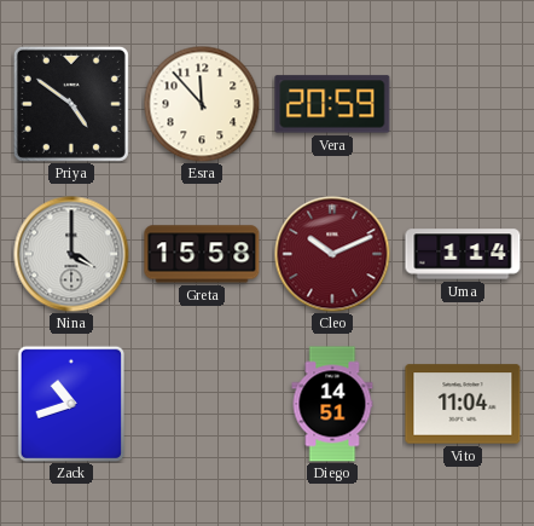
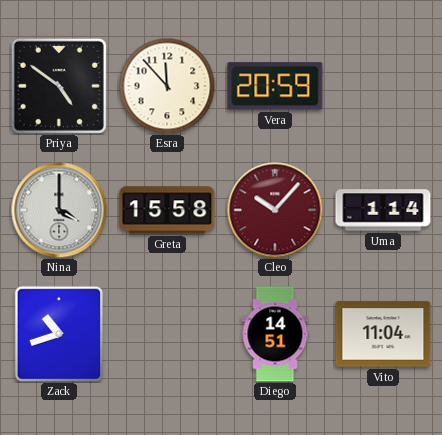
Cleo: 10:11 -> 10:07
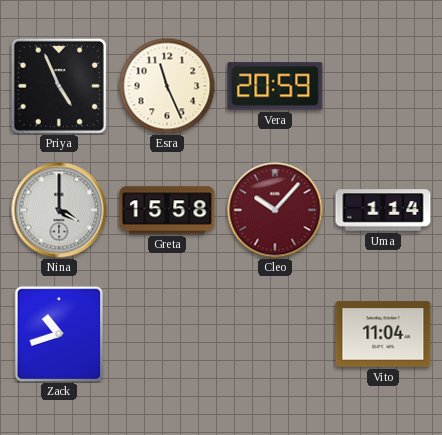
Priya: 4:51 -> 4:56
Esra: 11:53 -> 11:26
Diego: 14:51 -> none
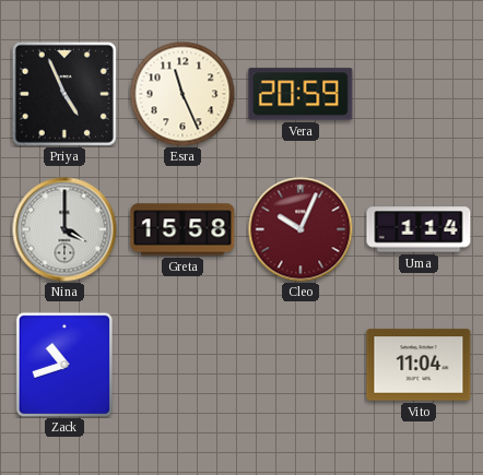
Cleo: 10:07 -> 10:04
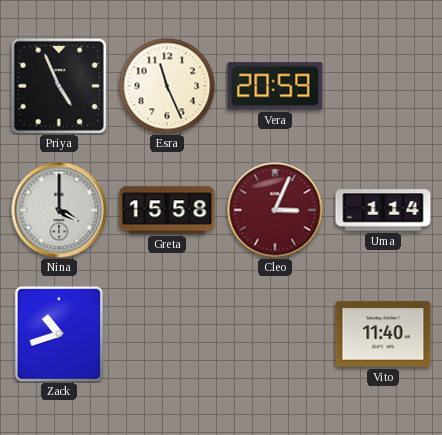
Cleo: 10:04 -> 3:04
Vito: 11:04 -> 11:40
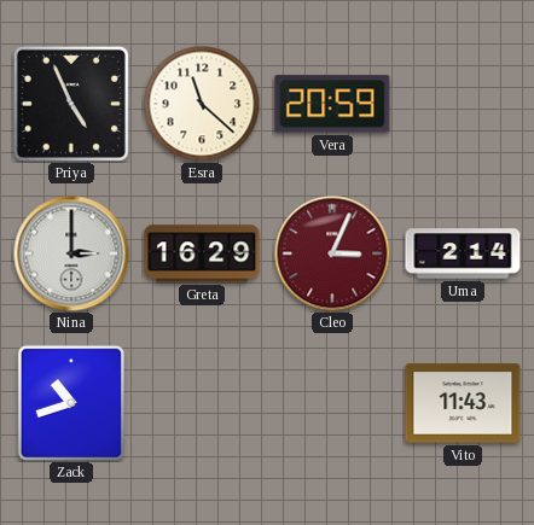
Esra: 11:26 -> 11:22
Nina: 4:00 -> 3:00
Greta: 15:58 -> 16:29
Uma: 1:14 -> 2:14
Vito: 11:40 -> 11:43
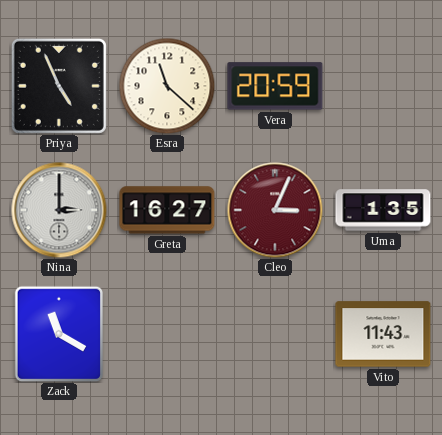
Greta: 16:29 -> 16:27
Uma: 2:14 -> 1:35
Zack: 10:42 -> 11:20
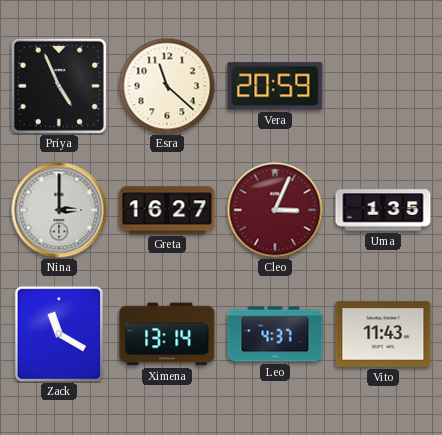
Ximena: none -> 13:14
Leo: none -> 4:37
